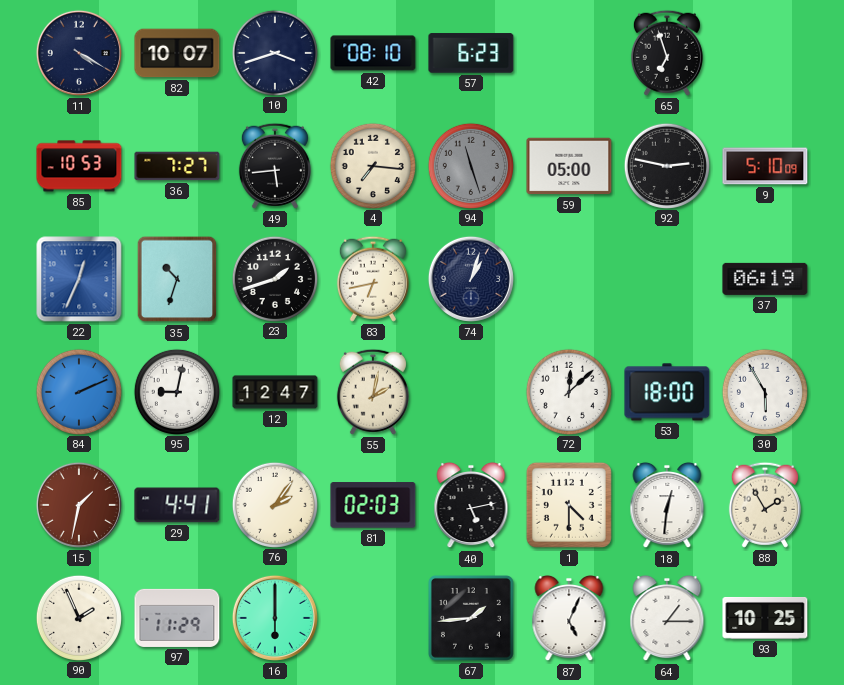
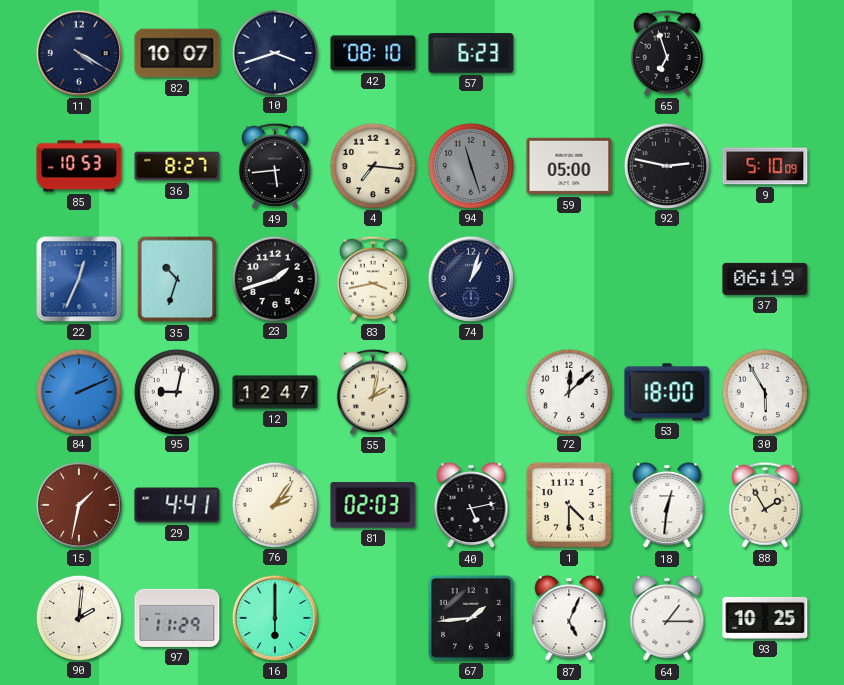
36: 7:27 -> 8:27
83: 6:43 -> 3:43
90: 1:56 -> 2:01
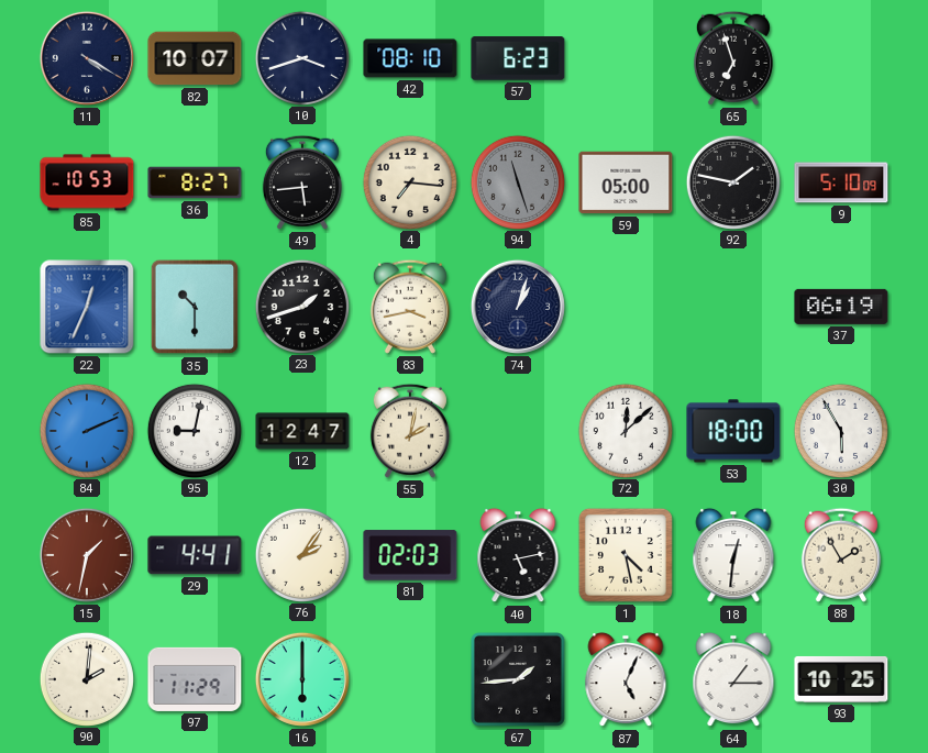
92: 2:47 -> 1:47
35: 10:33 -> 10:30
1: 4:30 -> 4:28
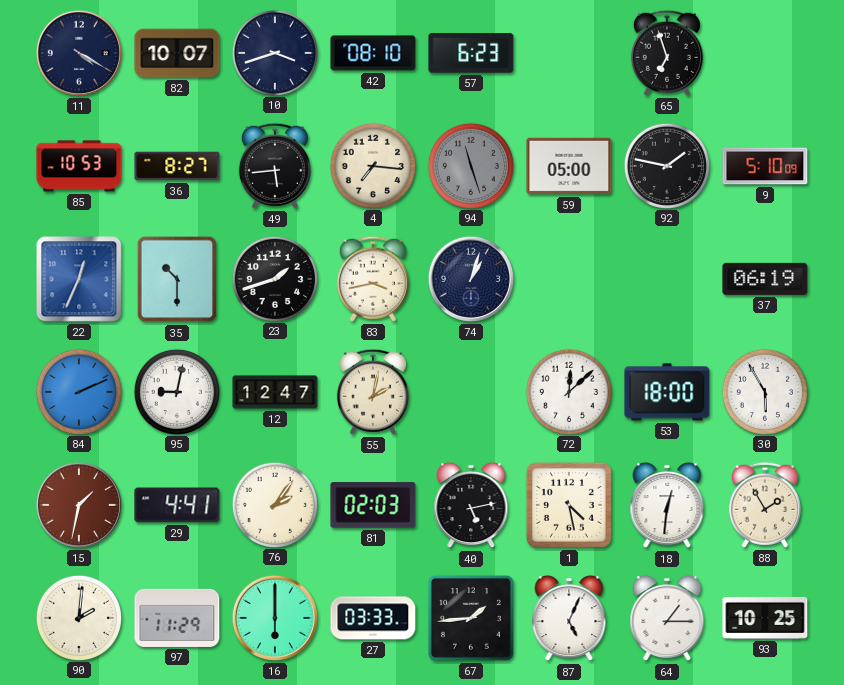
27: none -> 03:33
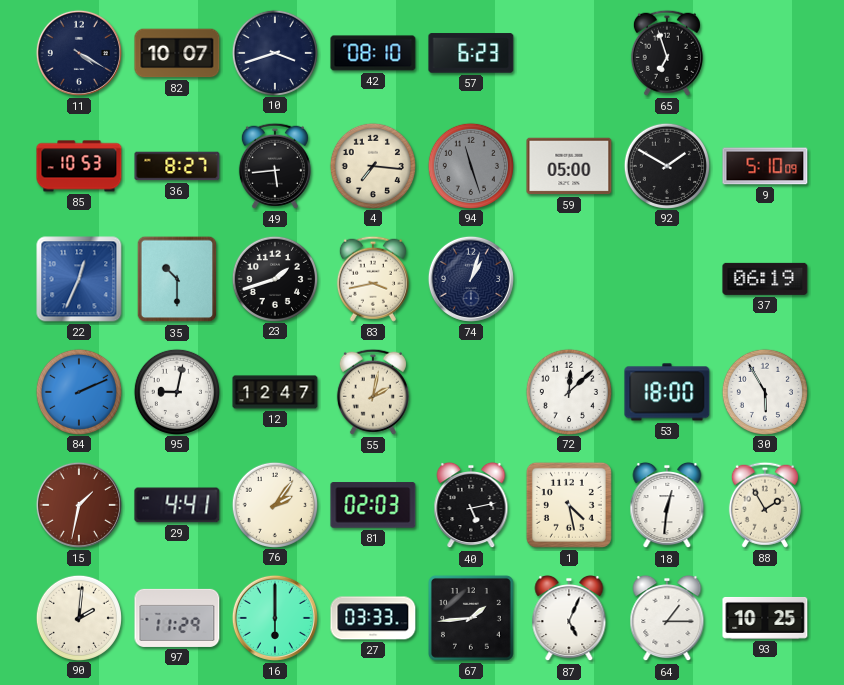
92: 1:47 -> 1:50
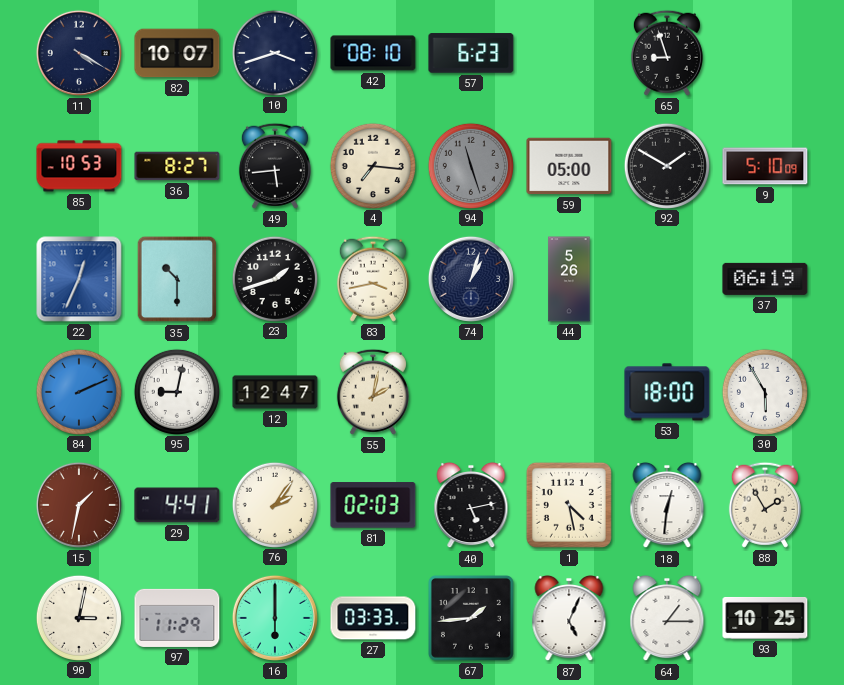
65: 6:57 -> 8:57
44: none -> 5:26
72: 12:08 -> none
90: 2:01 -> 3:02
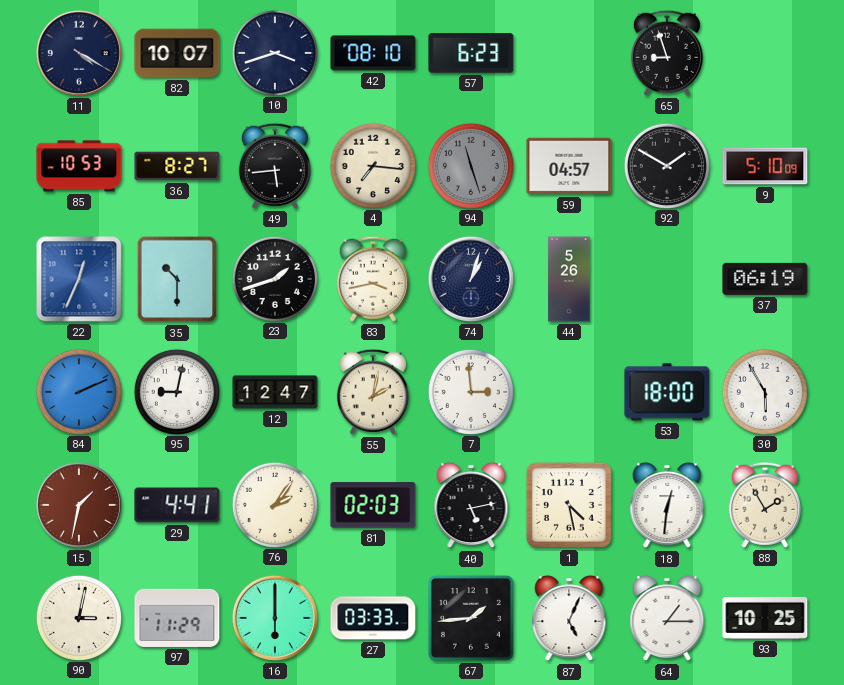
59: 05:00 -> 04:57
7: none -> 2:59
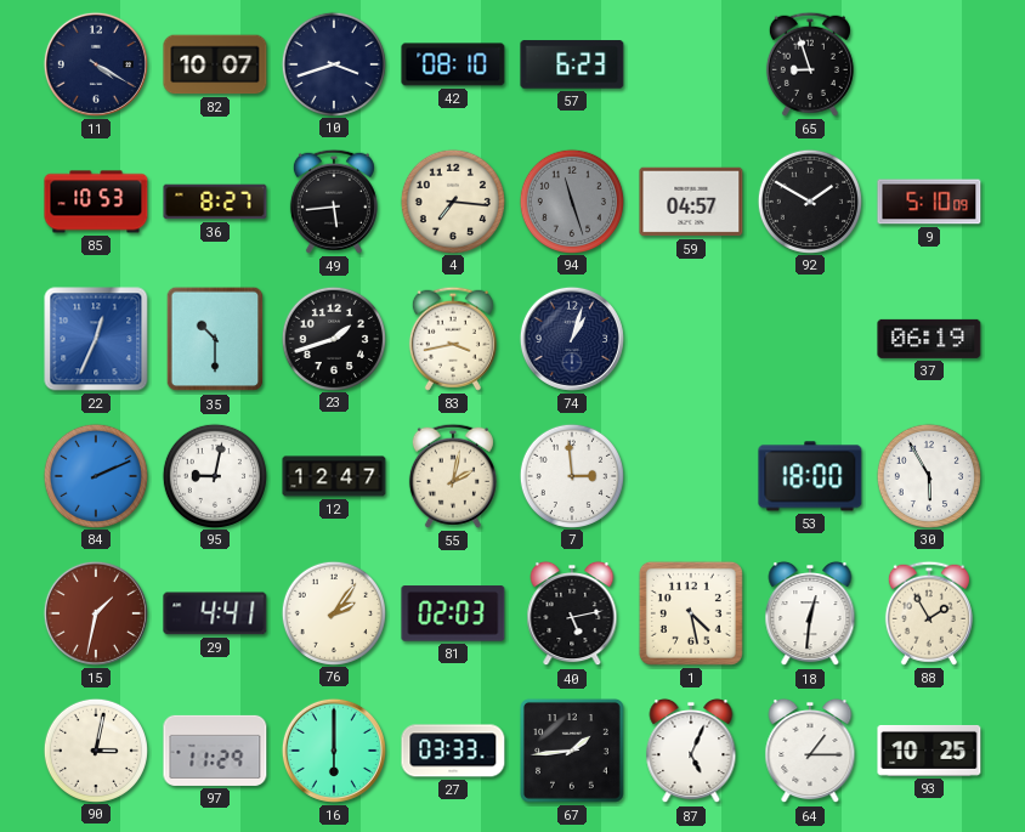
44: 5:26 -> none
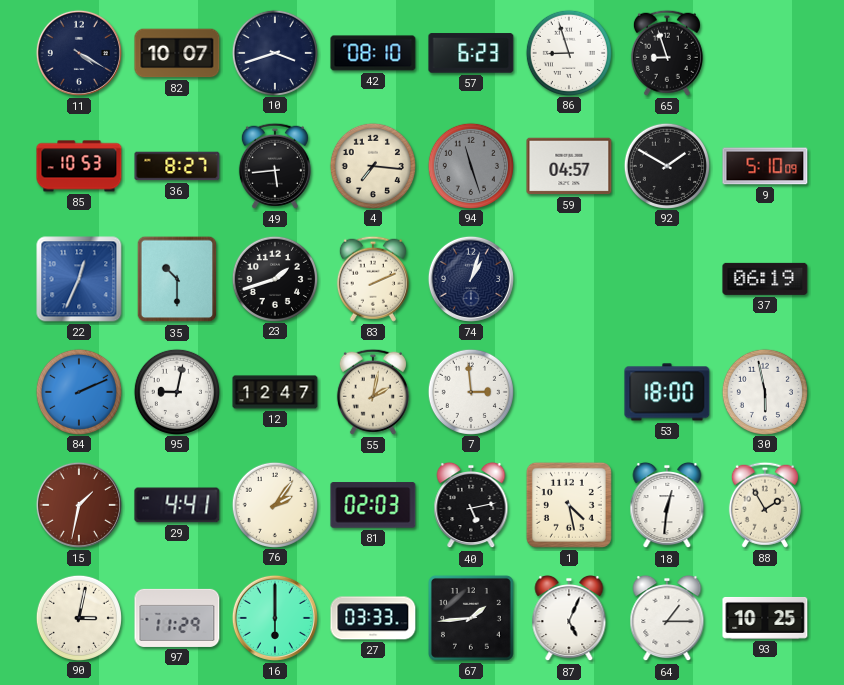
86: none -> 8:57
83: 3:43 -> 2:11
30: 5:55 -> 5:58
